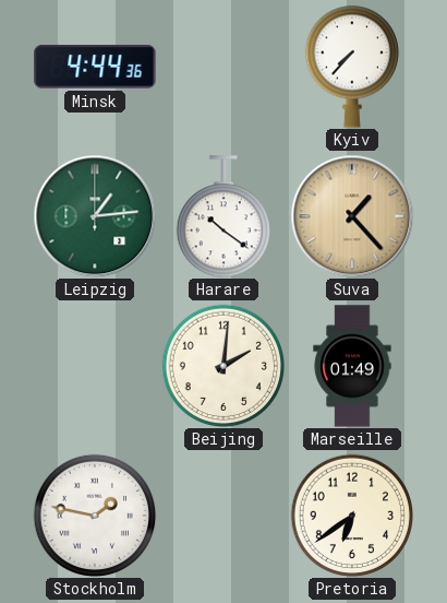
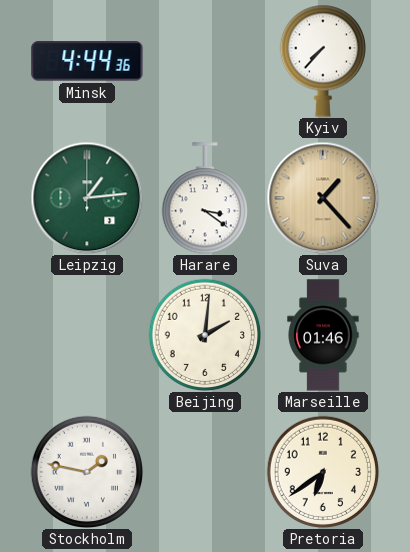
Harare: 10:21 -> 3:21
Marseille: 01:49 -> 01:46
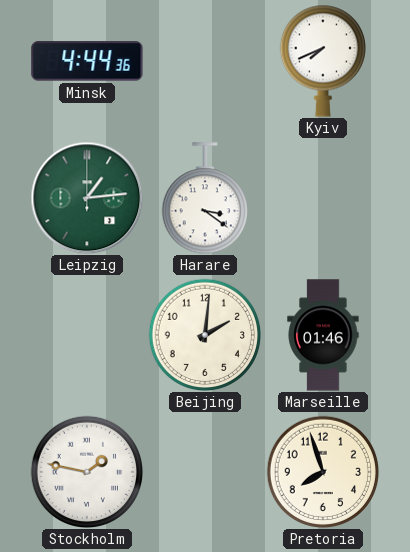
Kyiv: 7:37 -> 7:41
Suva: 1:23 -> none
Pretoria: 6:39 -> 7:57
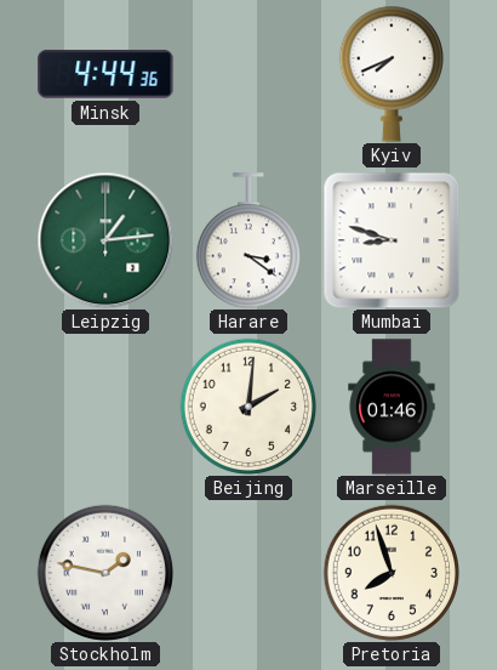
Mumbai: none -> 8:48
